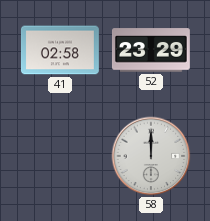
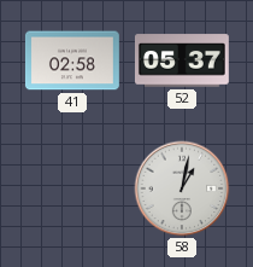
52: 23:29 -> 05:37
58: 12:00 -> 1:02
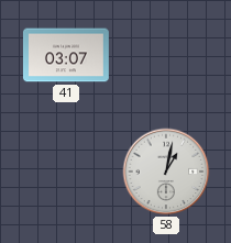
41: 02:58 -> 03:07
52: 05:37 -> none
